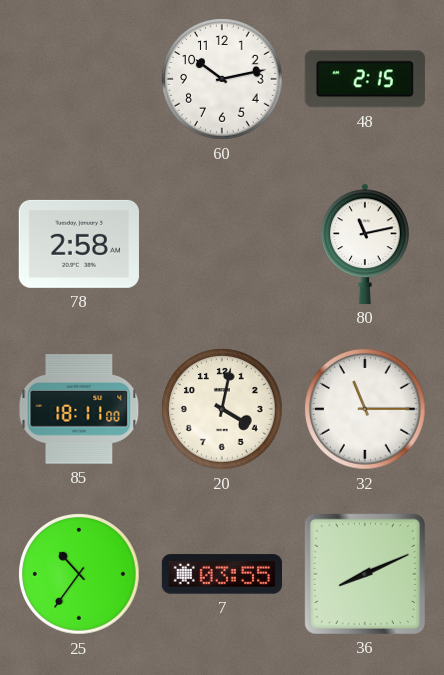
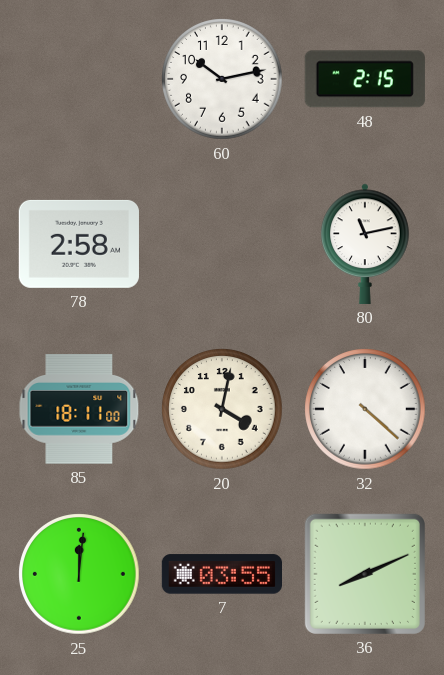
32: 11:15 -> 4:22
25: 10:36 -> 12:01
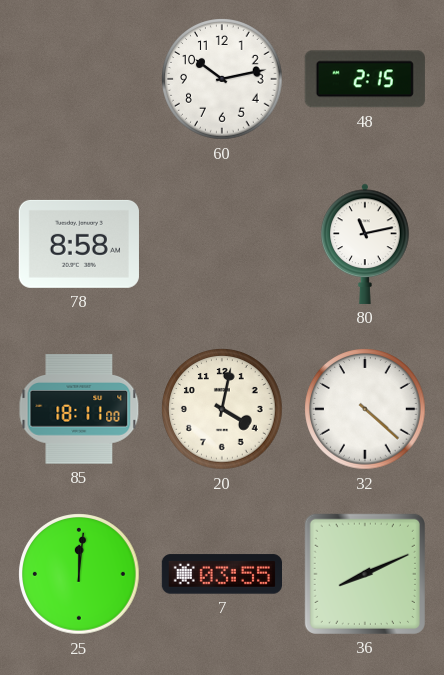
78: 2:58 -> 8:58
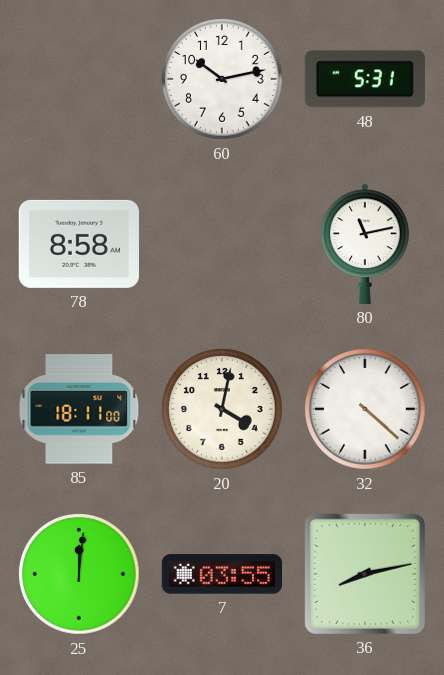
48: 2:15 -> 5:31
36: 8:11 -> 8:13
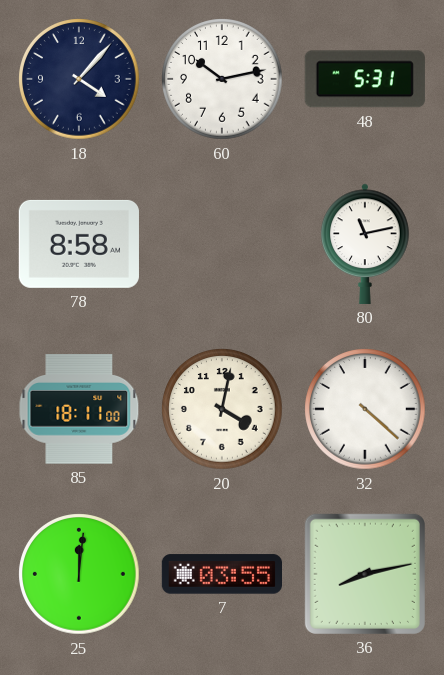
18: none -> 4:07
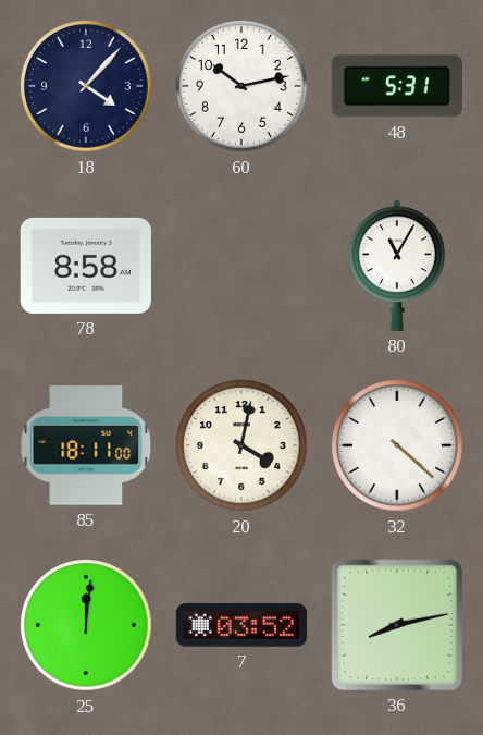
80: 11:13 -> 11:05
7: 03:55 -> 03:52
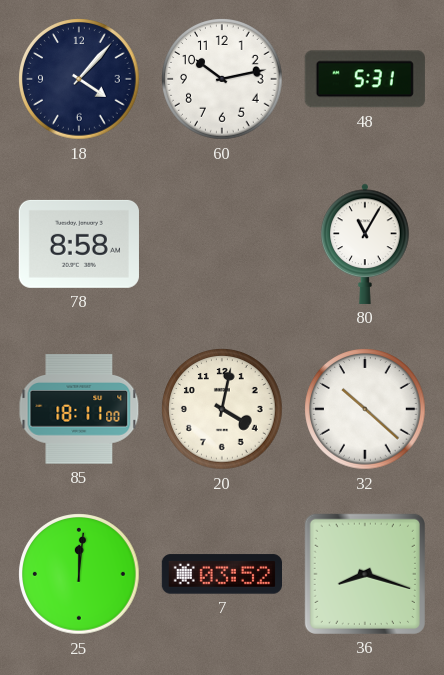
32: 4:22 -> 10:22
36: 8:13 -> 8:18
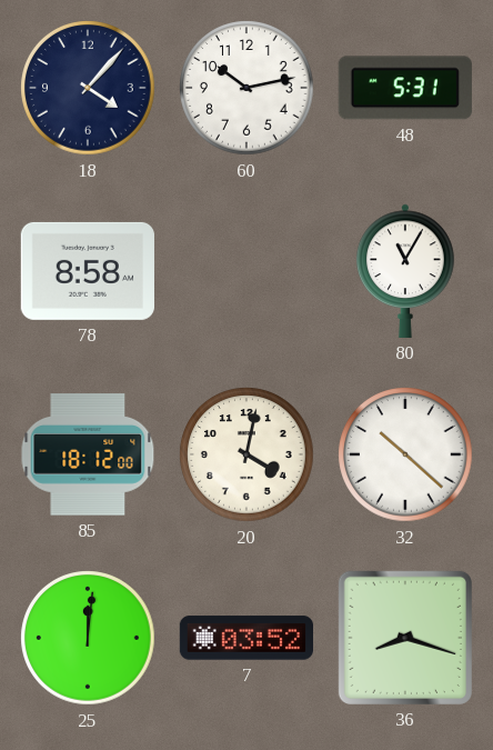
85: 18:11 -> 18:12
